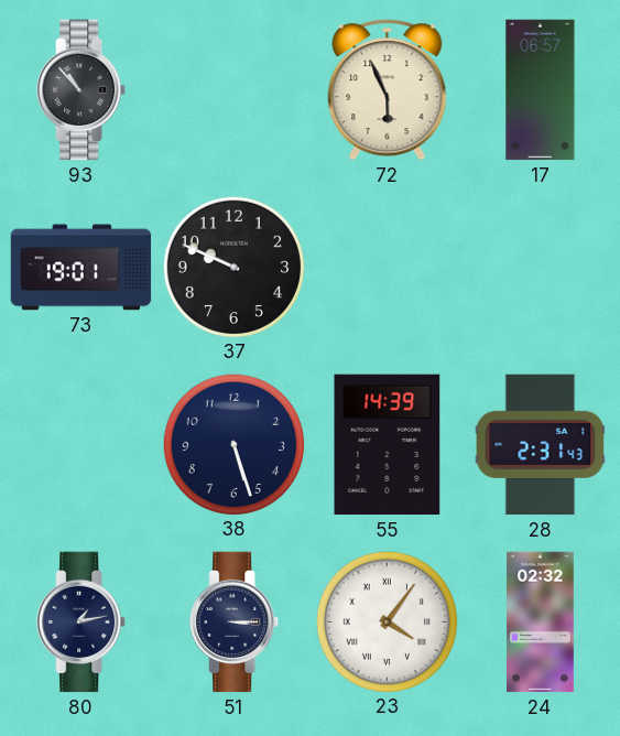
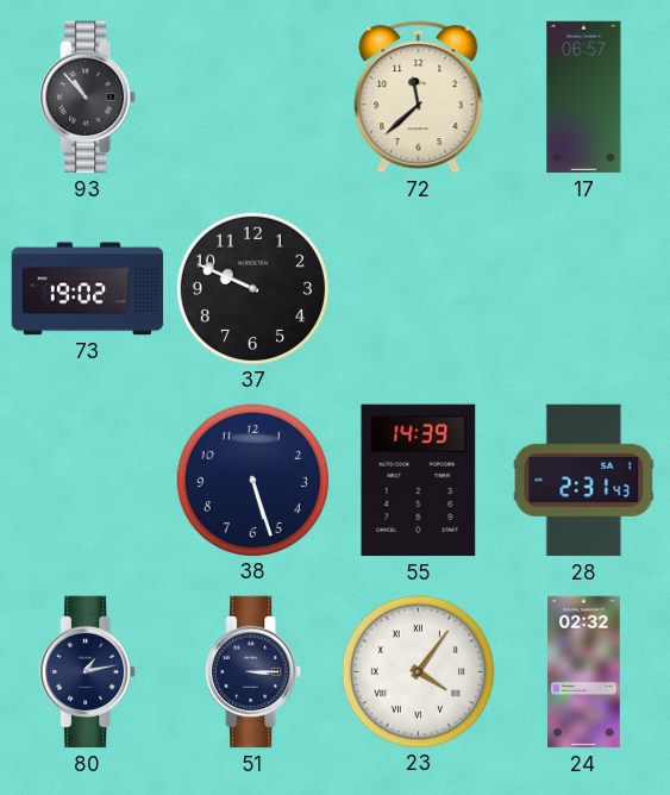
72: 5:56 -> 11:38
73: 19:01 -> 19:02
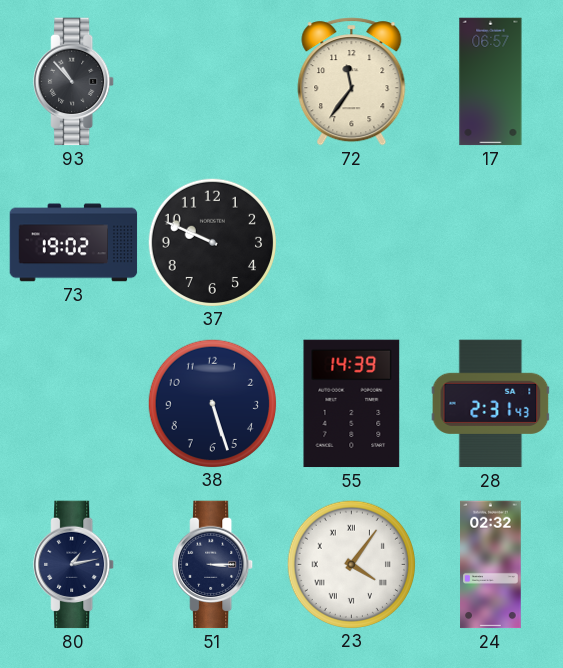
72: 11:38 -> 11:36
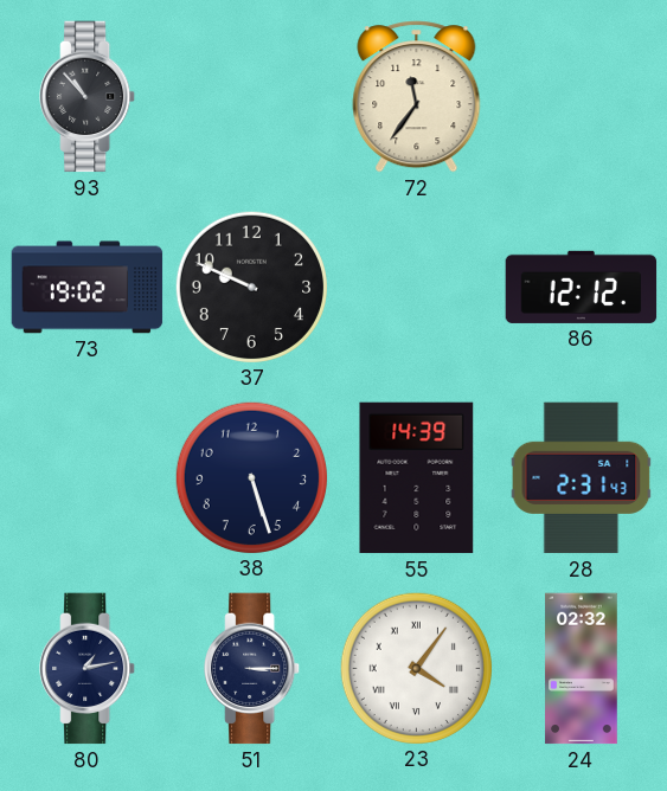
17: 06:57 -> none
86: none -> 12:12
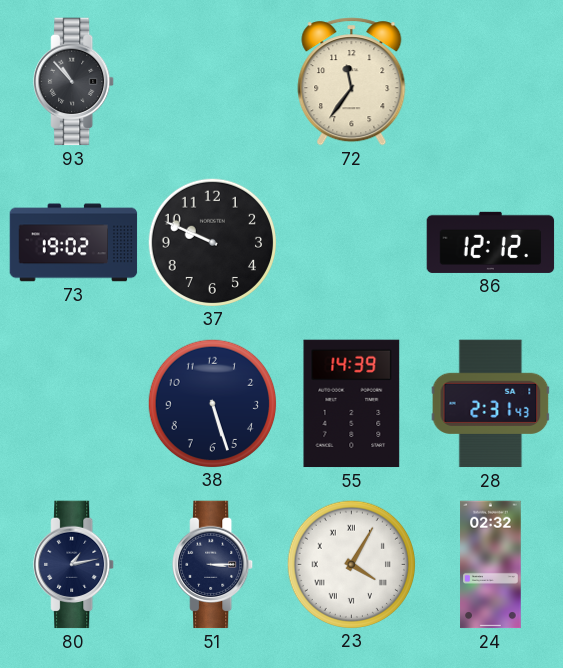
23: 4:06 -> 4:05
